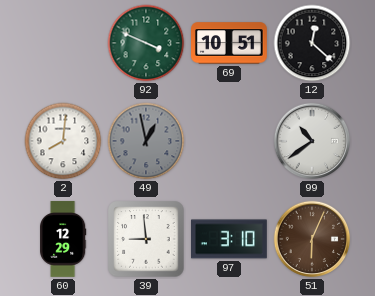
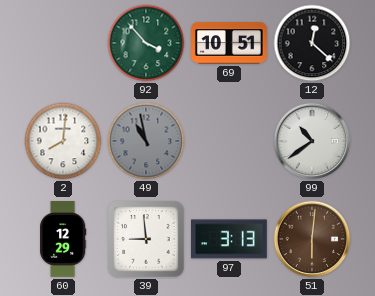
92: 3:49 -> 3:53
49: 12:58 -> 10:58
97: 3:10 -> 3:13
51: 6:04 -> 6:01
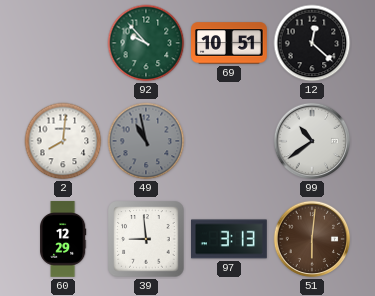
92: 3:53 -> 9:53
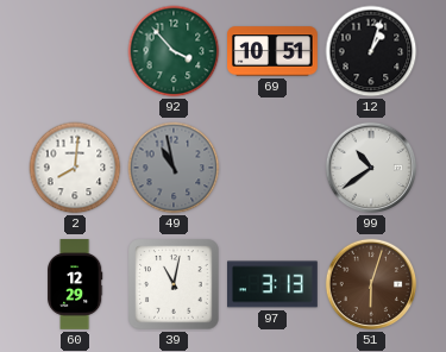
92: 9:53 -> 3:53
12: 12:22 -> 1:03
39: 8:59 -> 11:02
51: 6:01 -> 6:03
